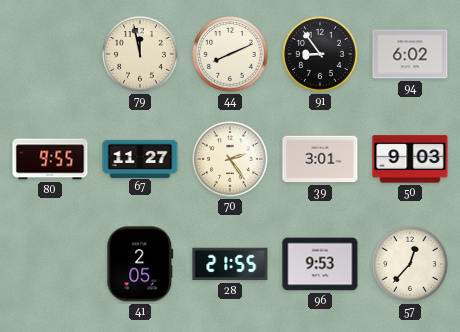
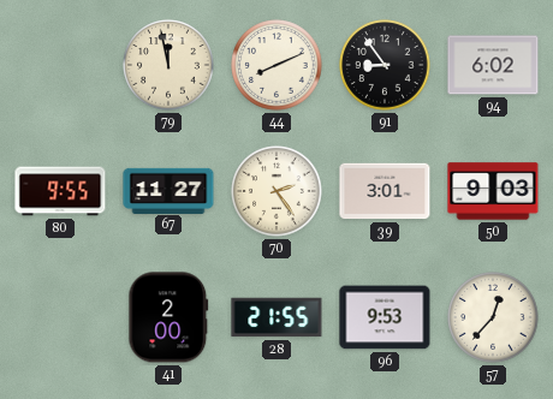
41: 2:05 -> 2:00
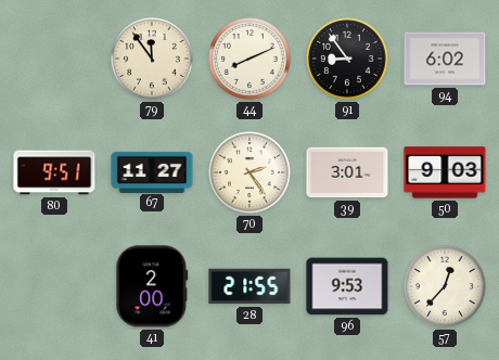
79: 11:58 -> 11:54
80: 9:55 -> 9:51
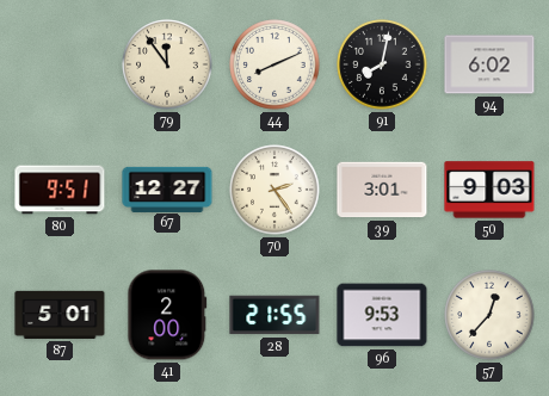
91: 8:54 -> 8:02
67: 11:27 -> 12:27
87: none -> 5:01
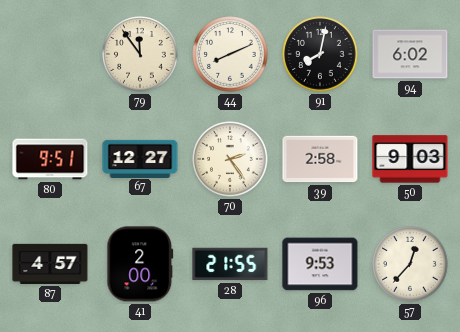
39: 3:01 -> 2:58
87: 5:01 -> 4:57
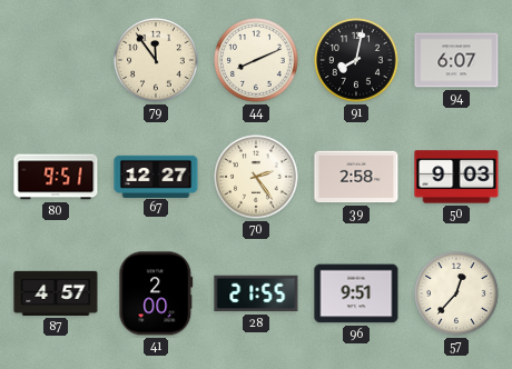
94: 6:02 -> 6:07
96: 9:53 -> 9:51
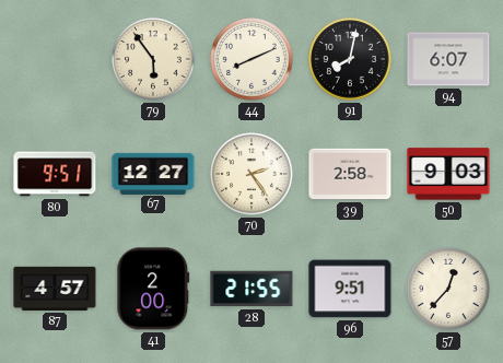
79: 11:54 -> 5:54
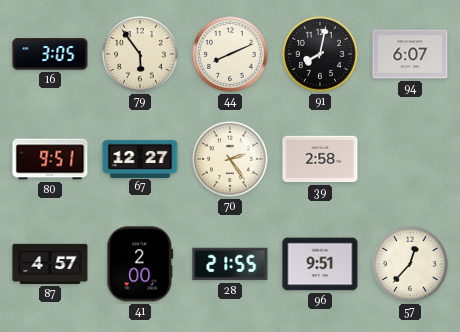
16: none -> 3:05
50: 9:03 -> none
